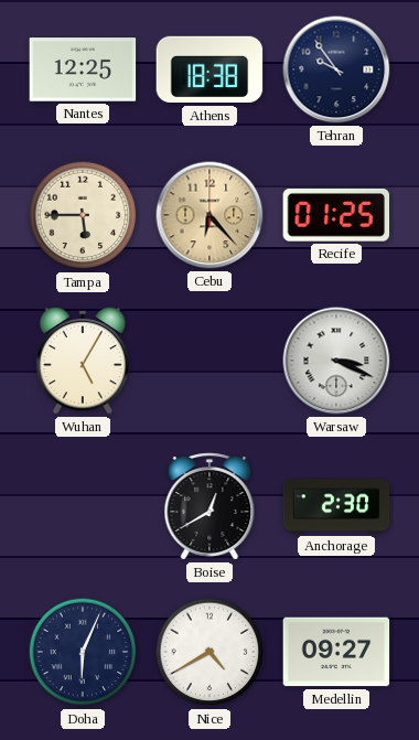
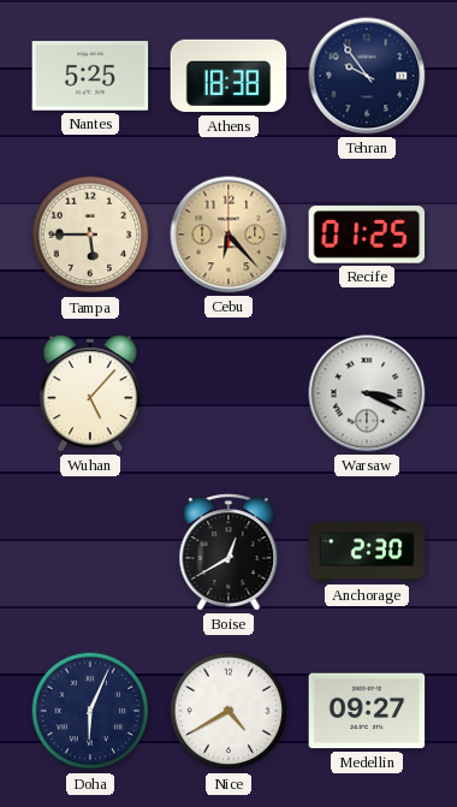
Nantes: 12:25 -> 5:25
Wuhan: 5:05 -> 5:07
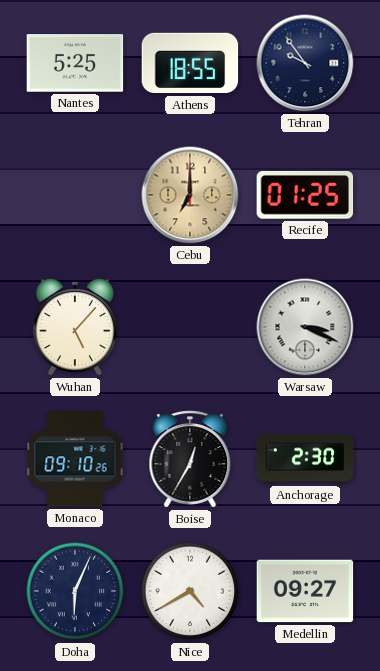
Athens: 18:38 -> 18:55
Tampa: 5:45 -> none
Cebu: 6:23 -> 7:00
Monaco: none -> 09:10
Boise: 12:40 -> 12:35
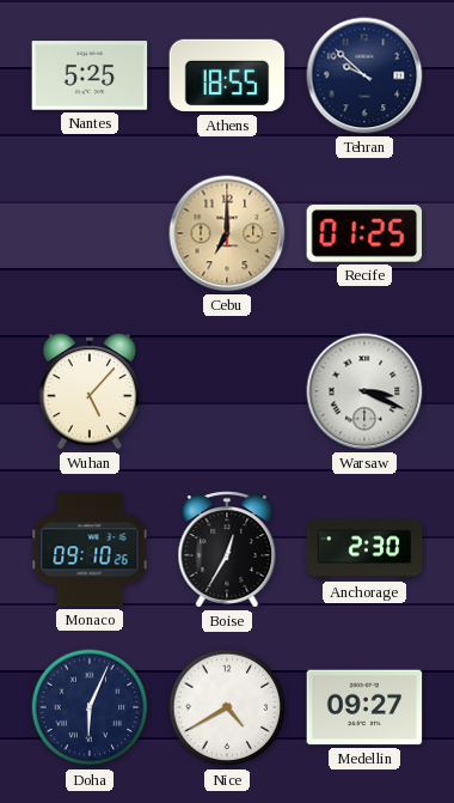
Tehran: 9:54 -> 9:52
